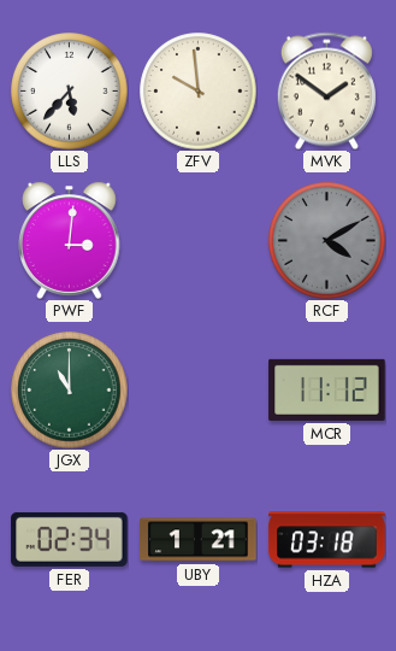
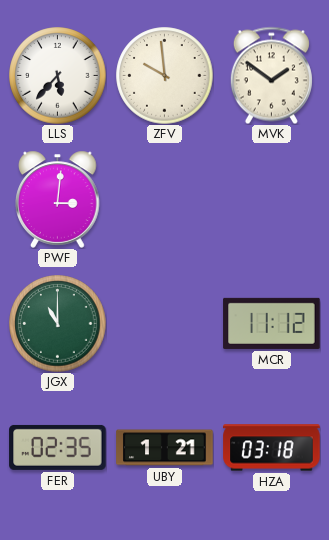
RCF: 4:10 -> none
FER: 02:34 -> 02:35
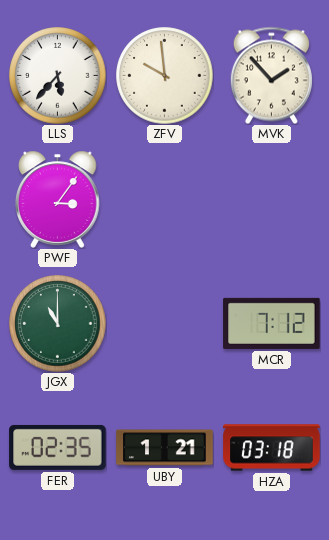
MVK: 1:51 -> 1:53
PWF: 3:01 -> 3:06
MCR: 11:12 -> 7:12
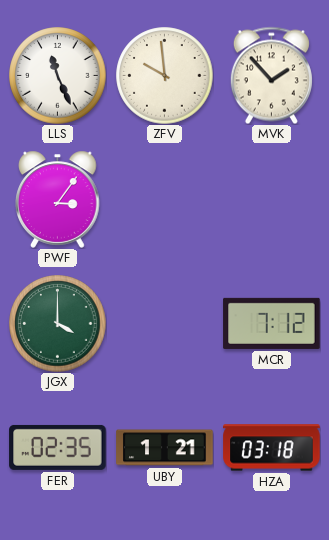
LLS: 5:37 -> 11:26
JGX: 11:00 -> 4:00
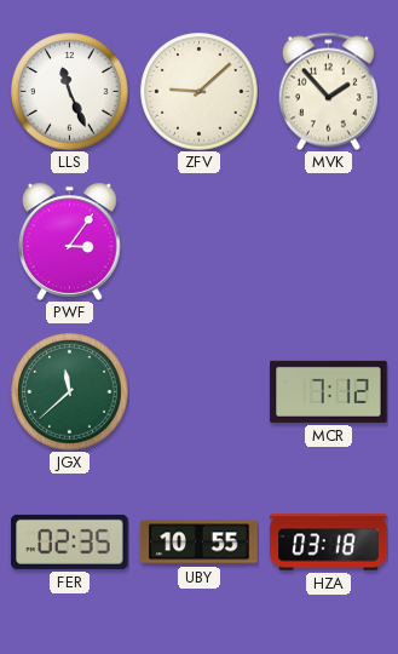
ZFV: 9:59 -> 9:08
JGX: 4:00 -> 11:38
UBY: 1:21 -> 10:55
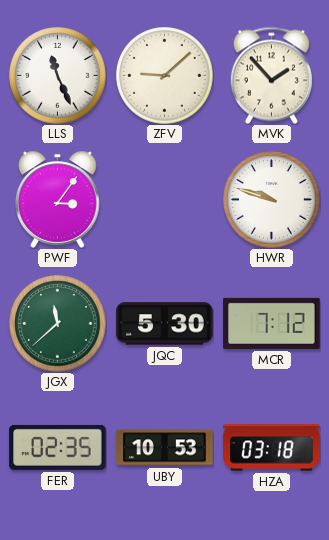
HWR: none -> 9:48
JQC: none -> 5:30
UBY: 10:55 -> 10:53
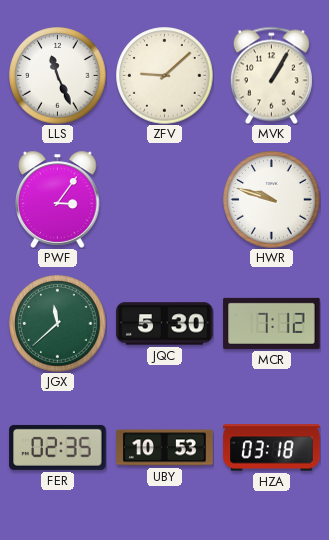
MVK: 1:53 -> 1:05
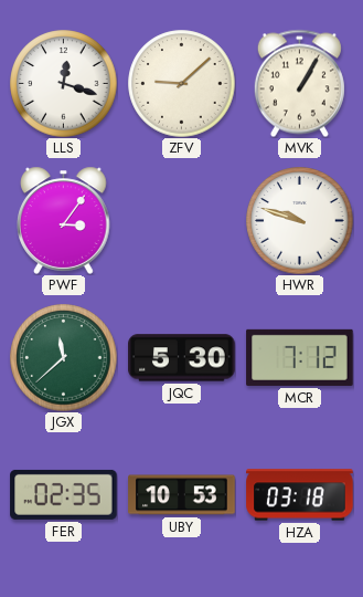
LLS: 11:26 -> 12:18
